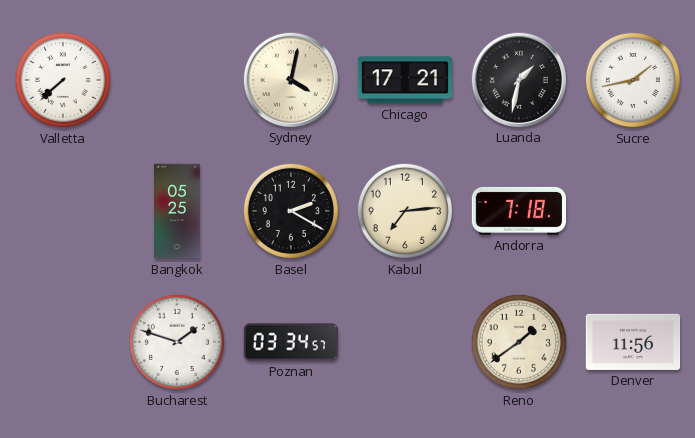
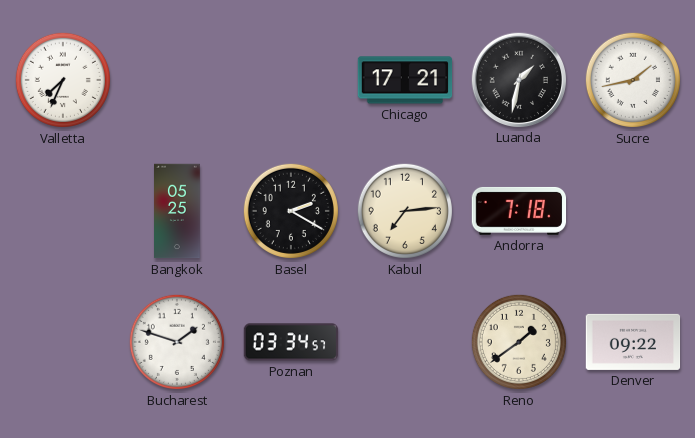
Valletta: 7:38 -> 7:34
Sydney: 4:02 -> none
Denver: 11:56 -> 09:22
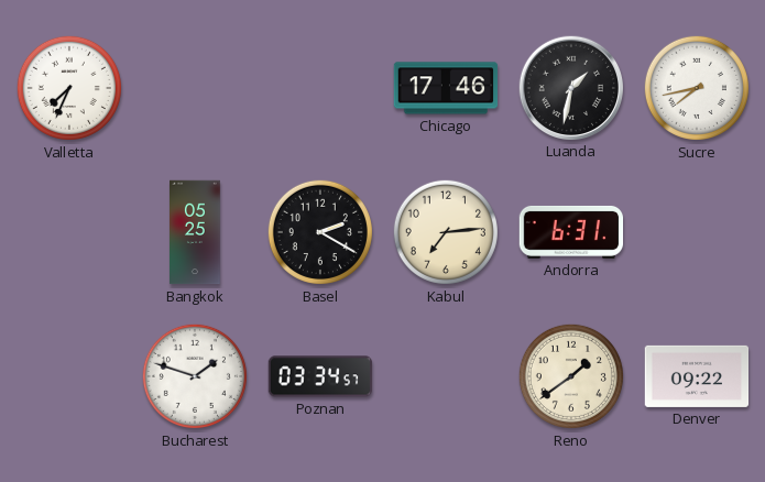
Chicago: 17:21 -> 17:46
Sucre: 1:43 -> 7:43
Andorra: 7:18 -> 6:31
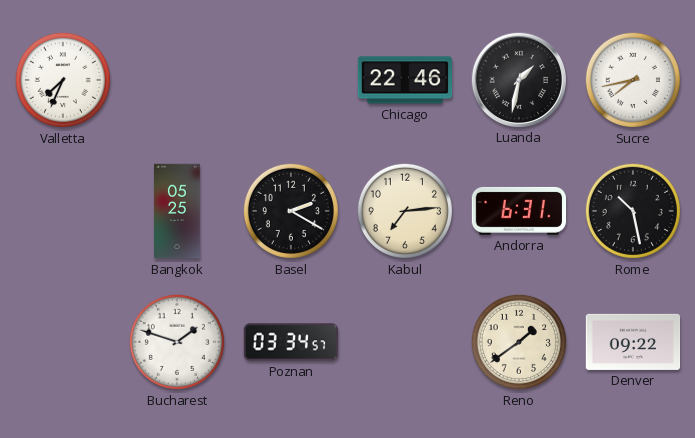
Chicago: 17:46 -> 22:46
Rome: none -> 10:28
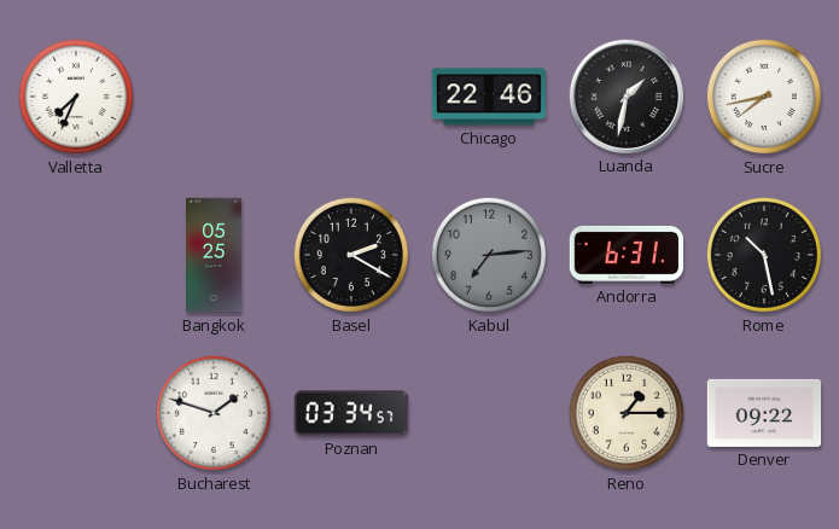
Kabul dial: cream -> grey
Reno: 1:39 -> 1:15
